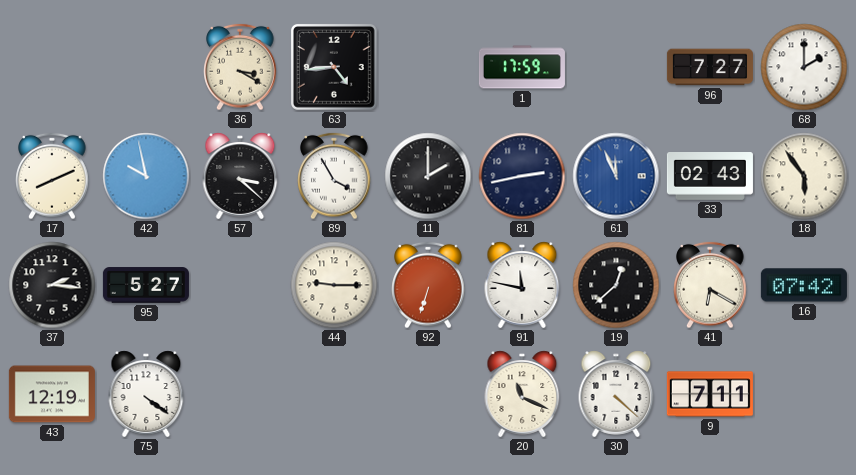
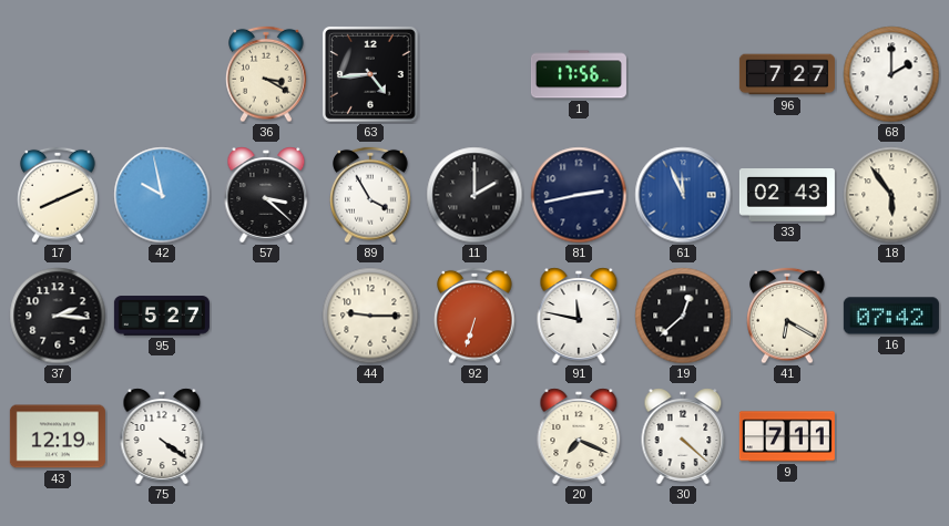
1: 17:59 -> 17:56
20: 11:19 -> 7:19
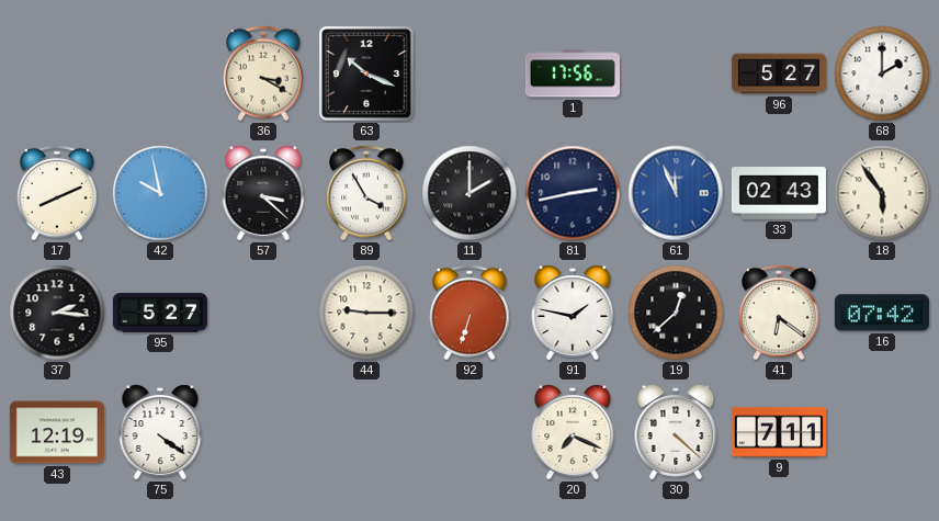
63: 4:44 -> 10:19
96: 7:27 -> 5:27
91: 11:47 -> 1:47
41: 6:20 -> 6:21
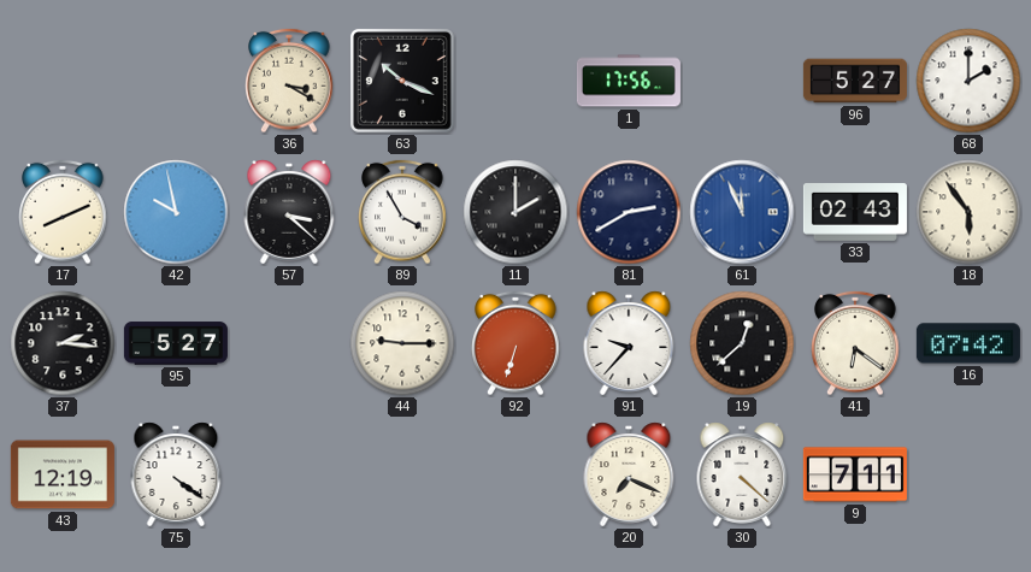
81: 2:43 -> 2:40
91: 1:47 -> 9:37
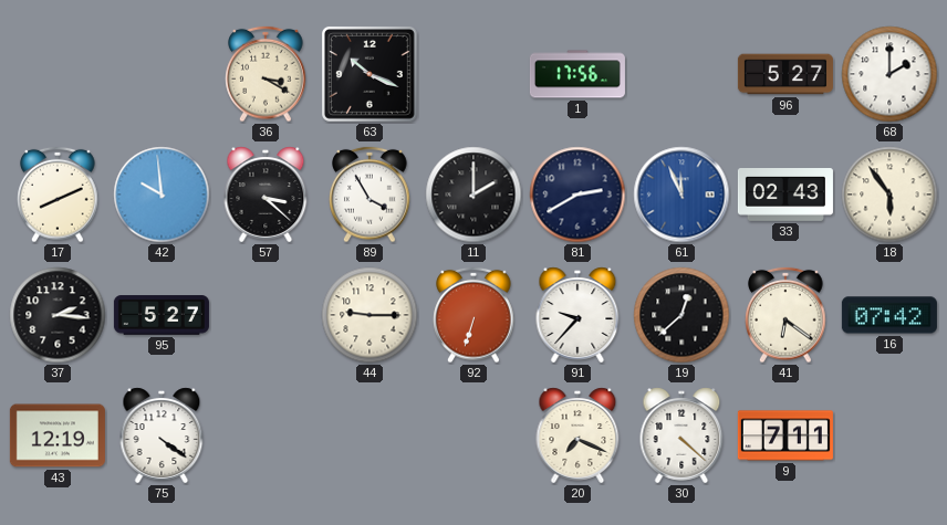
42: 9:58 -> 9:59
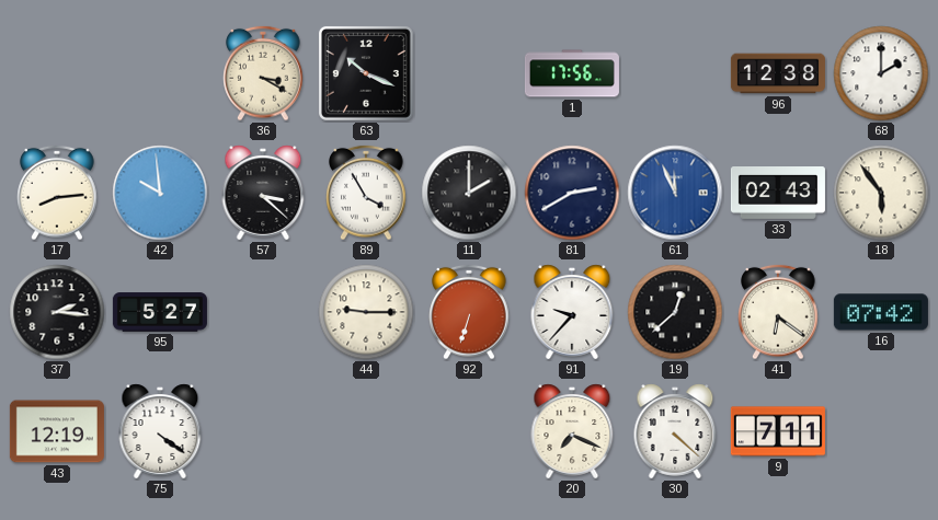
96: 5:27 -> 12:38
17: 8:11 -> 8:14
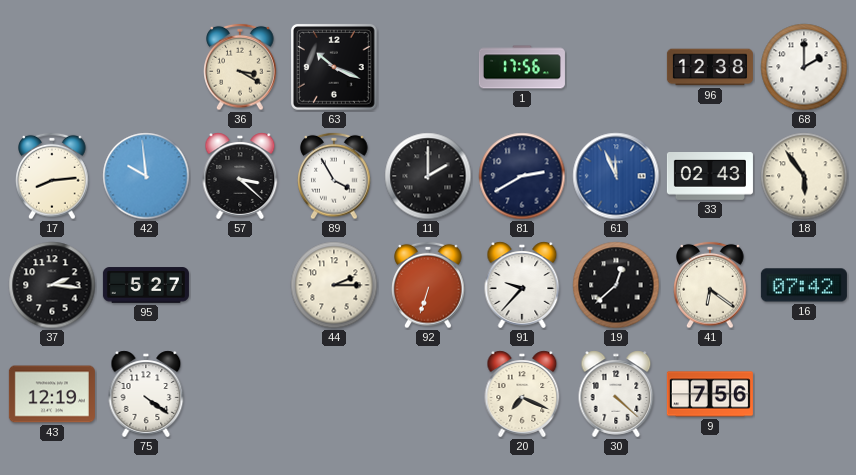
44: 9:15 -> 2:15
9: 7:11 -> 7:56
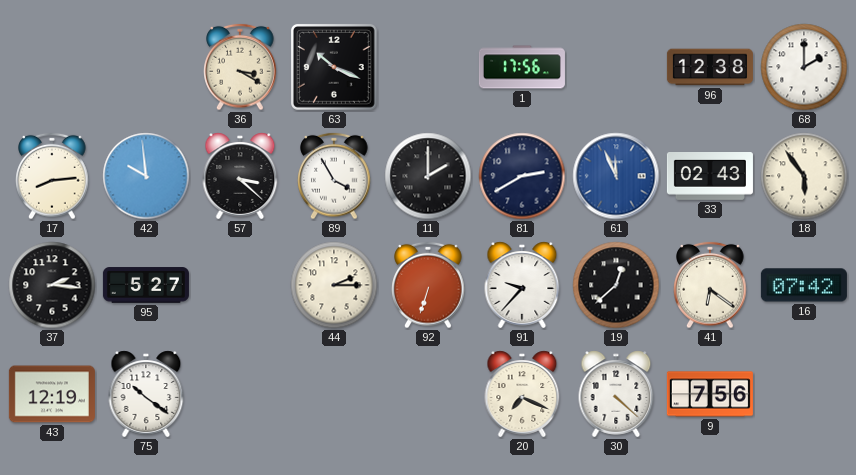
75: 4:21 -> 10:21
